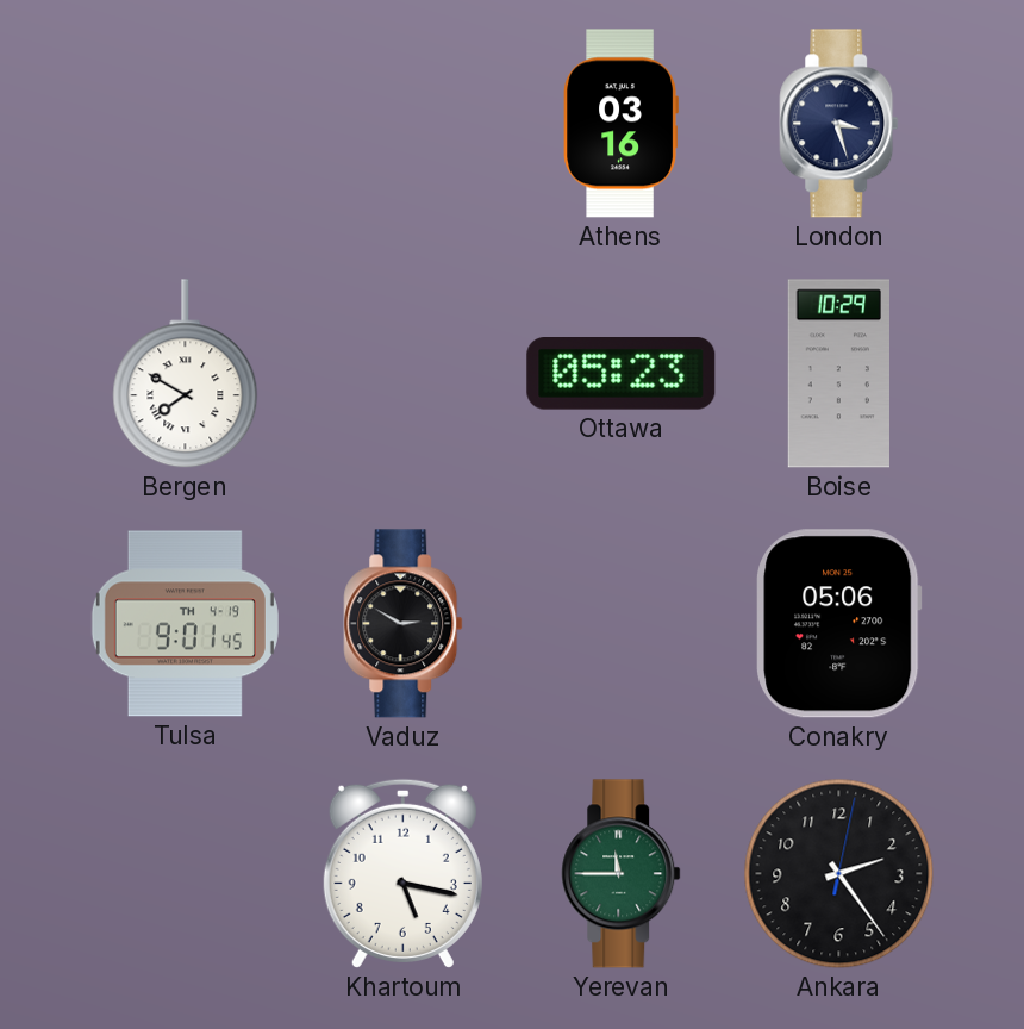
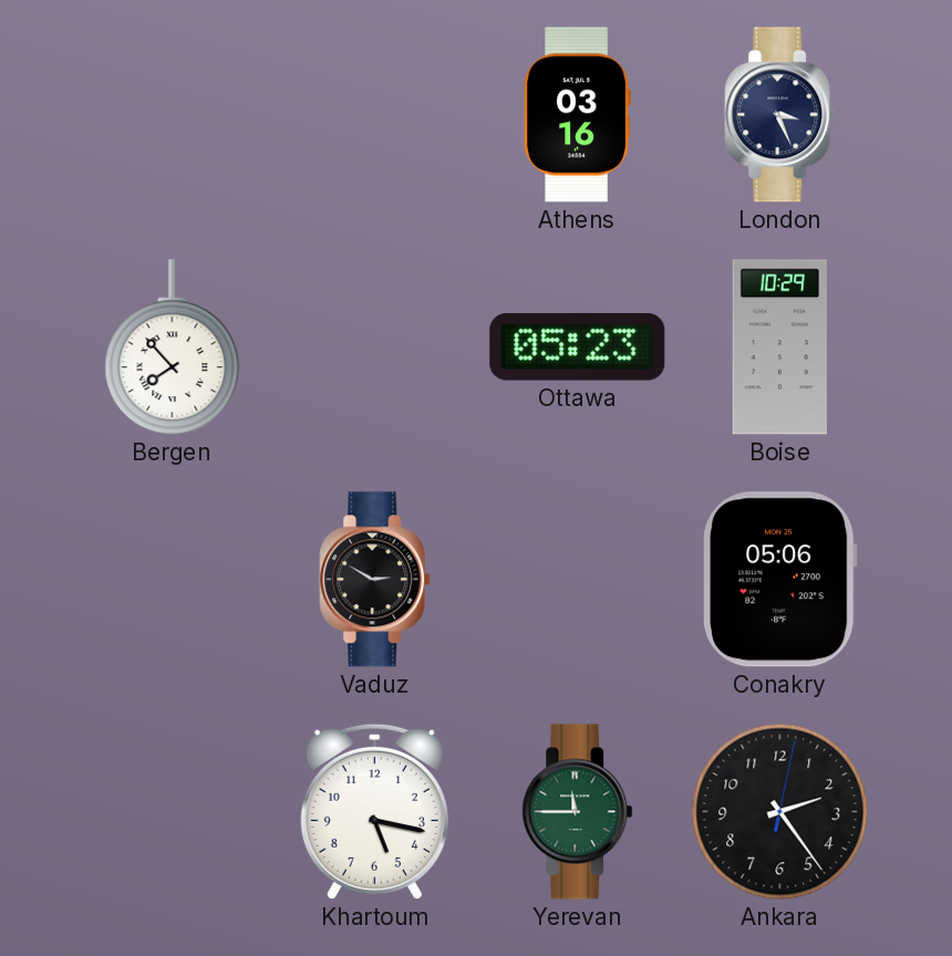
London: 3:27 -> 3:26
Bergen: 7:50 -> 7:53
Tulsa: 9:01 -> none
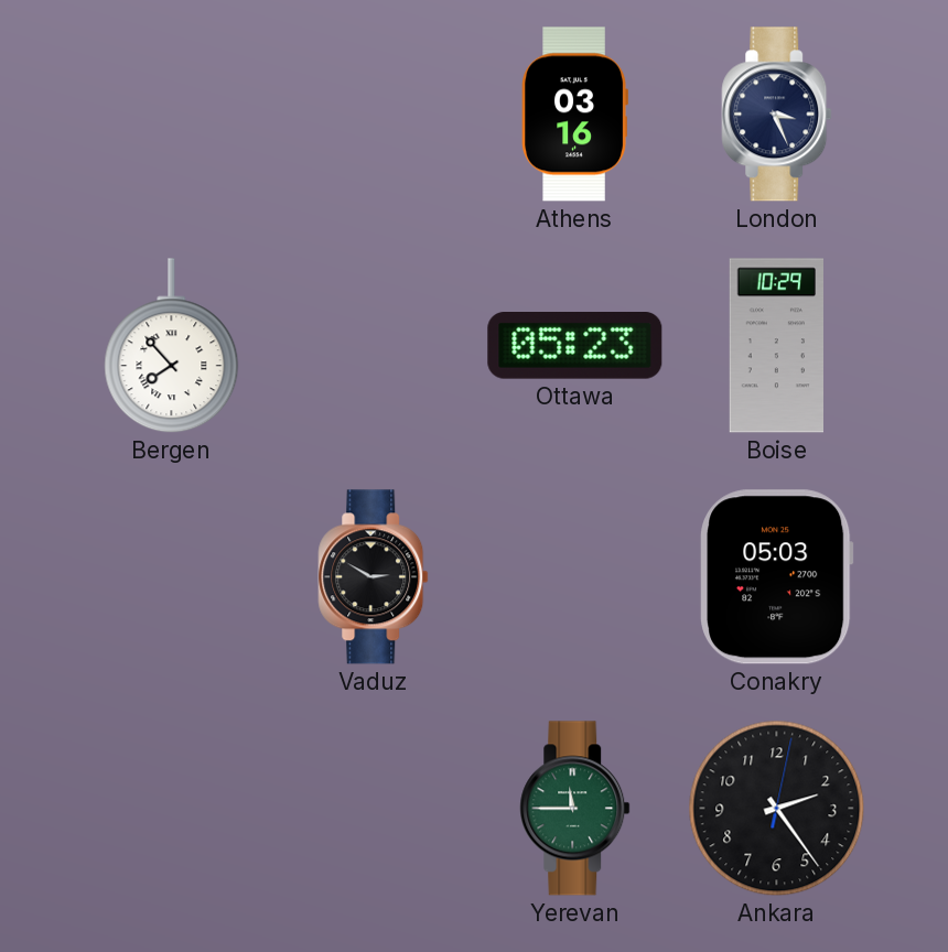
Conakry: 05:06 -> 05:03
Khartoum: 5:17 -> none
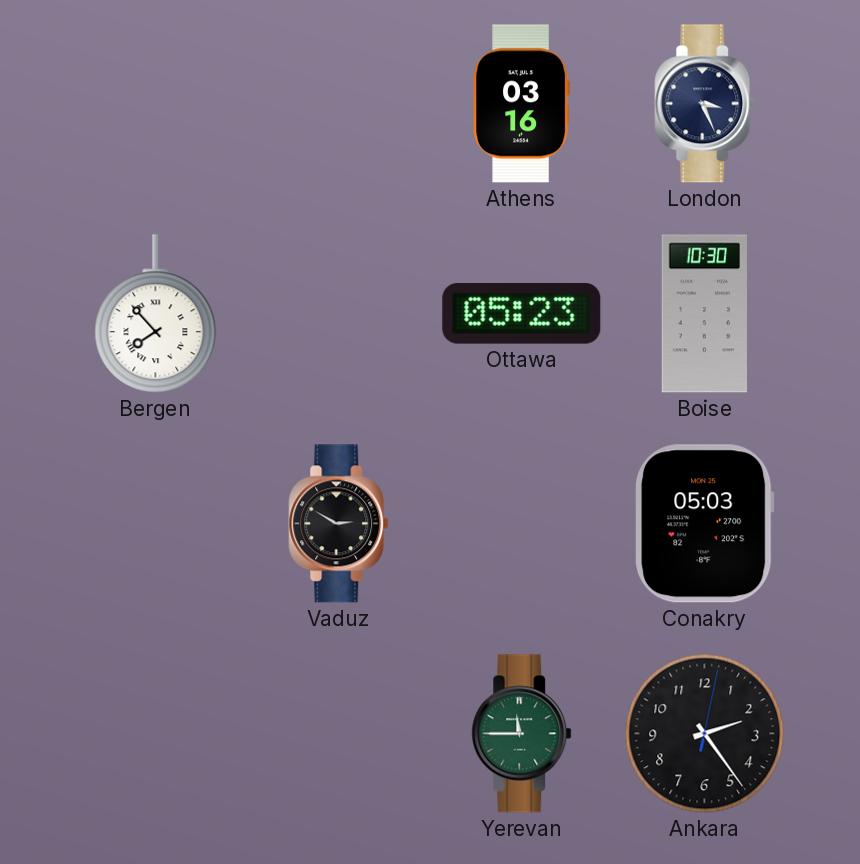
Boise: 10:29 -> 10:30
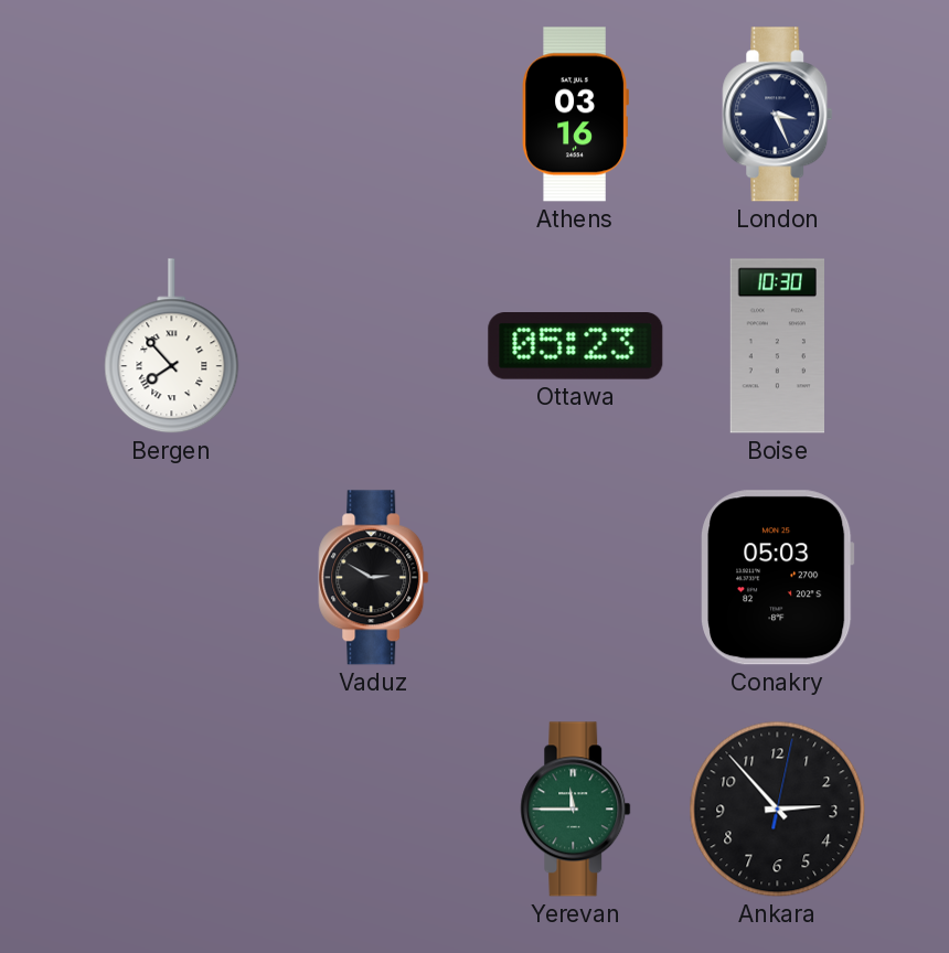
Ankara: 2:24 -> 2:53
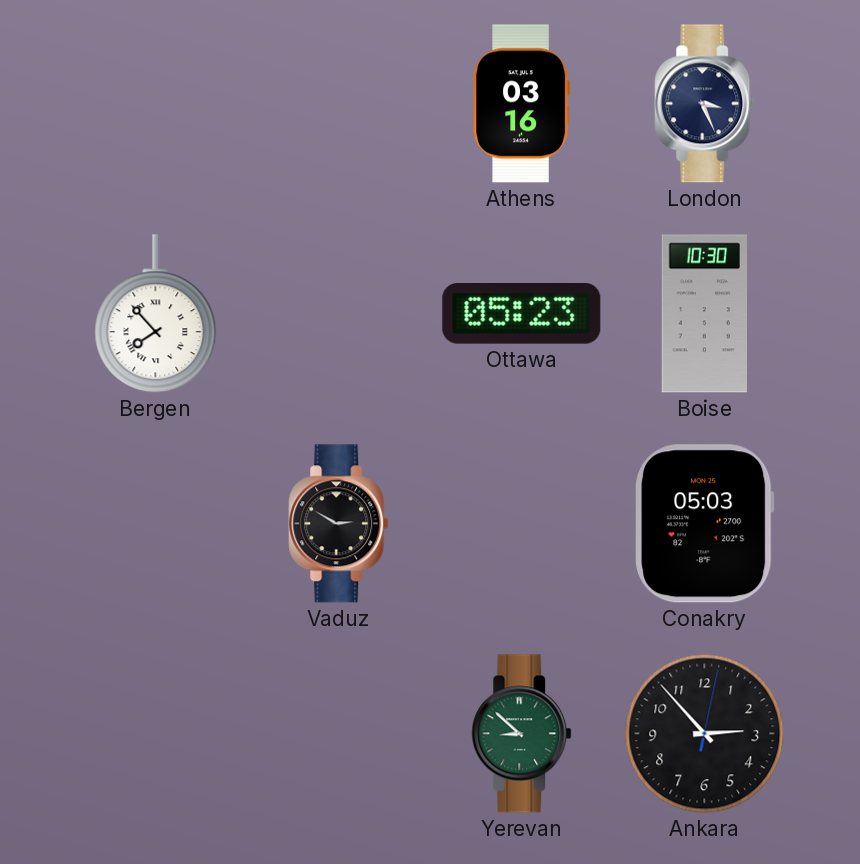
Yerevan: 11:45 -> 8:52
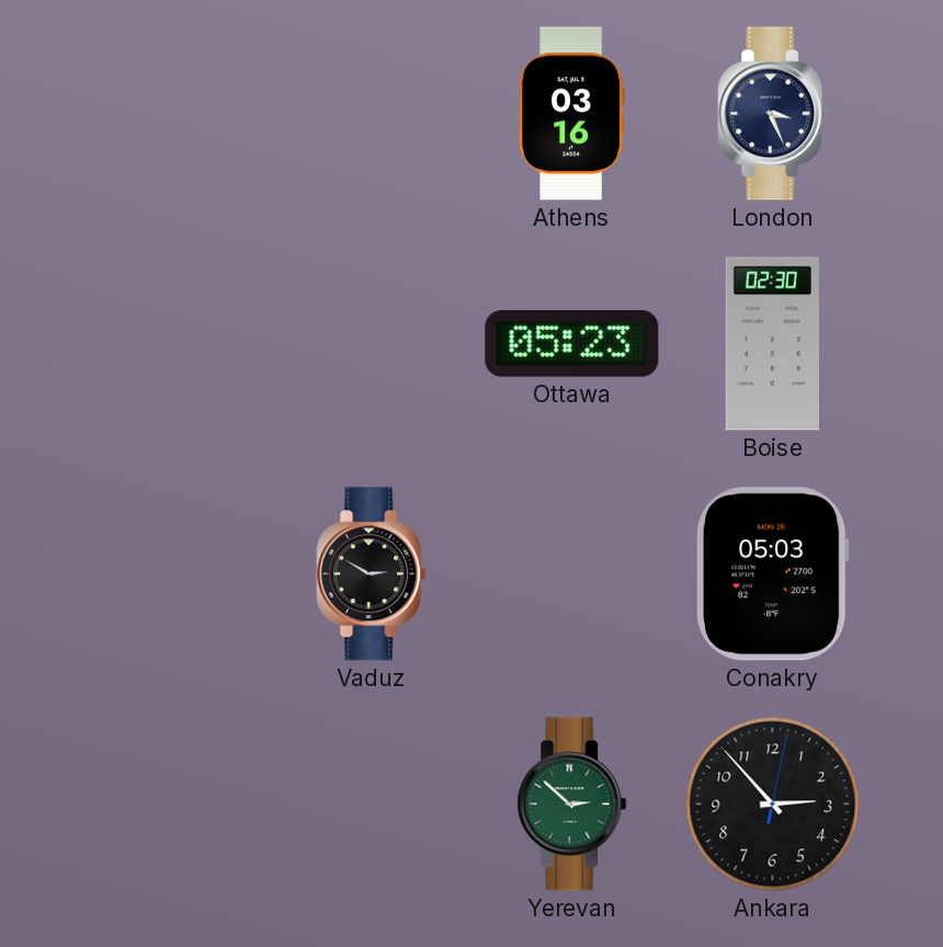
Bergen: 7:53 -> none
Boise: 10:30 -> 02:30
Yerevan: 8:52 -> 2:52
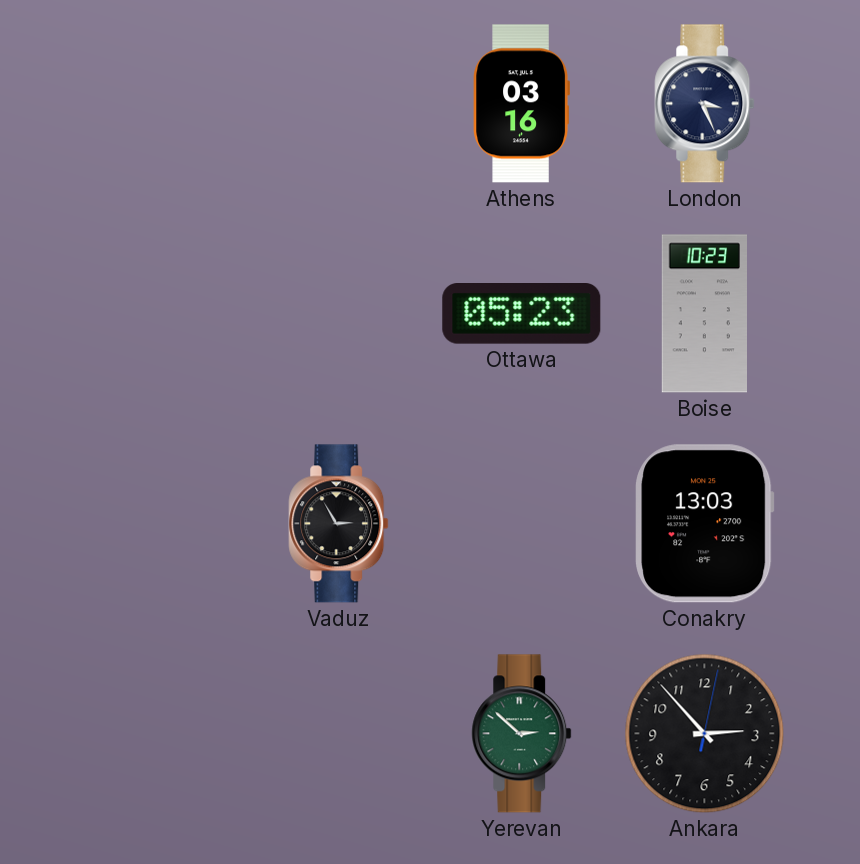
Boise: 02:30 -> 10:23
Vaduz: 2:50 -> 2:55
Conakry: 05:03 -> 13:03
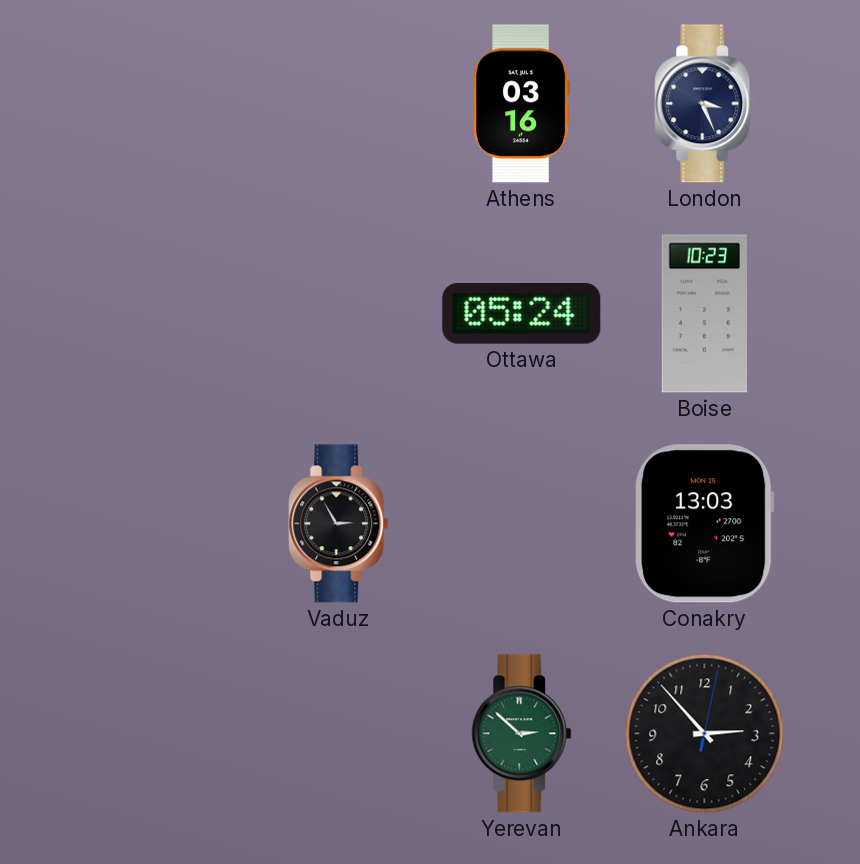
Ottawa: 05:23 -> 05:24
